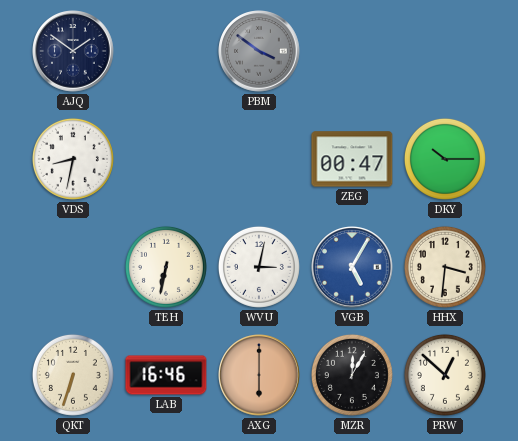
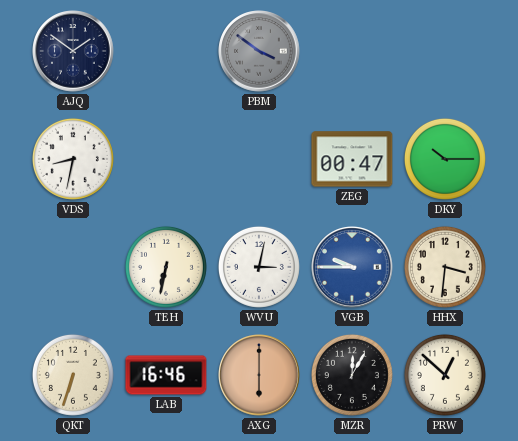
VGB: 5:05 -> 9:45
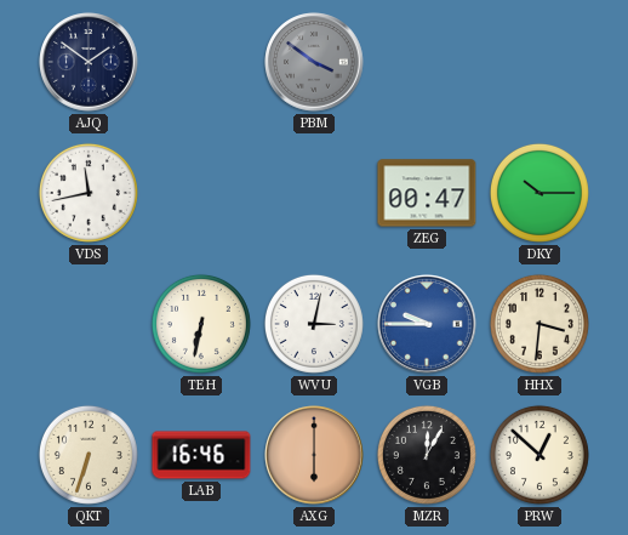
VDS: 8:32 -> 11:43
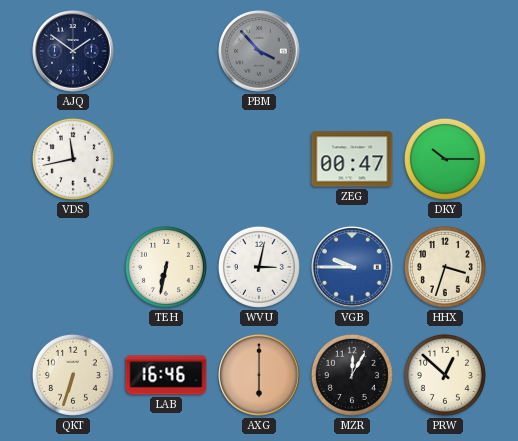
PBM: 3:51 -> 3:53
HHX: 3:31 -> 3:33
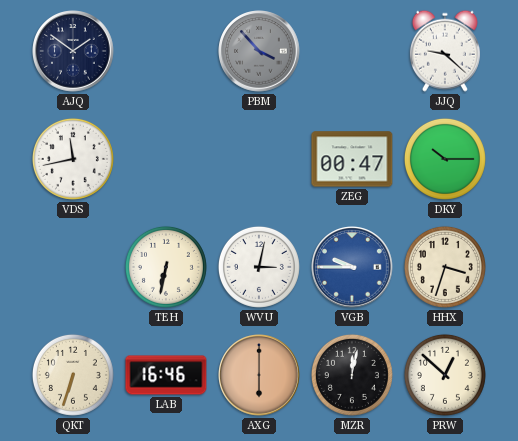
JJQ: none -> 9:22
MZR: 12:05 -> 12:02
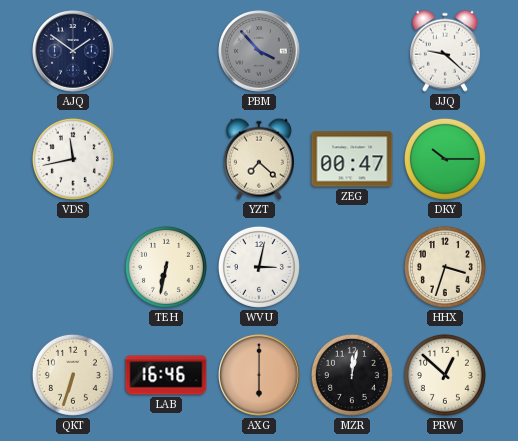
YZT: none -> 7:22
VGB: 9:45 -> none
